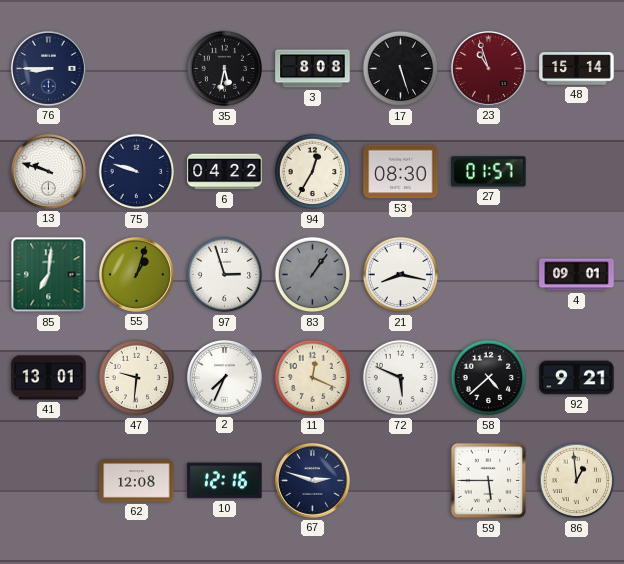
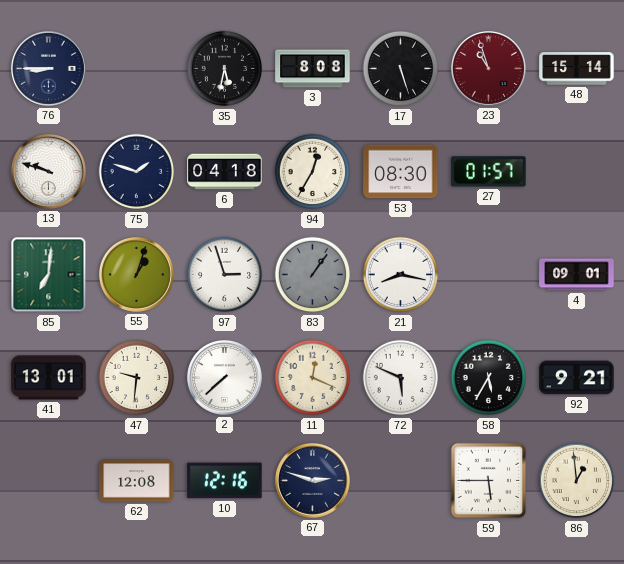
75: 9:48 -> 1:48
6: 04:22 -> 04:18
2: 7:34 -> 7:38
58: 4:38 -> 5:35
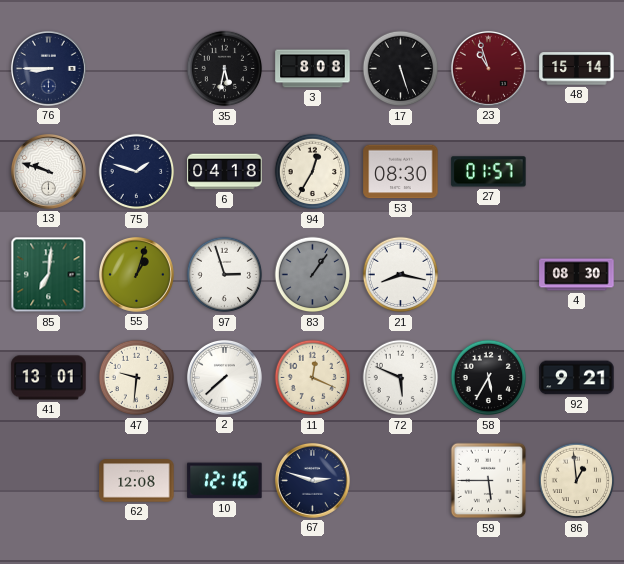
4: 09:01 -> 08:30
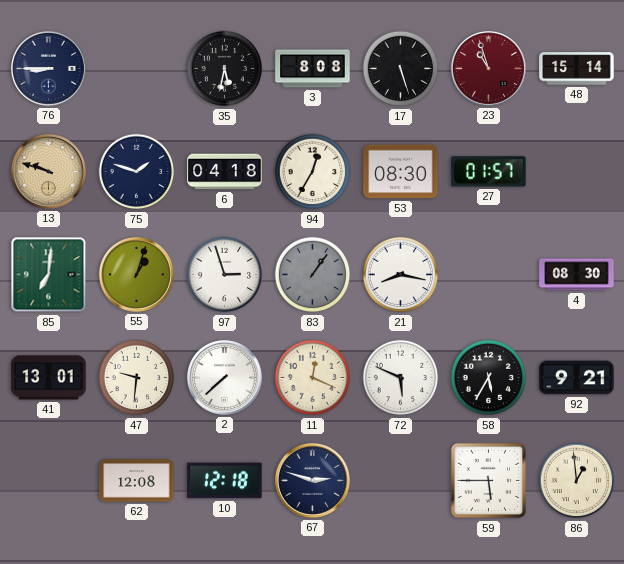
13 dial: white -> champagne
10: 12:16 -> 12:18
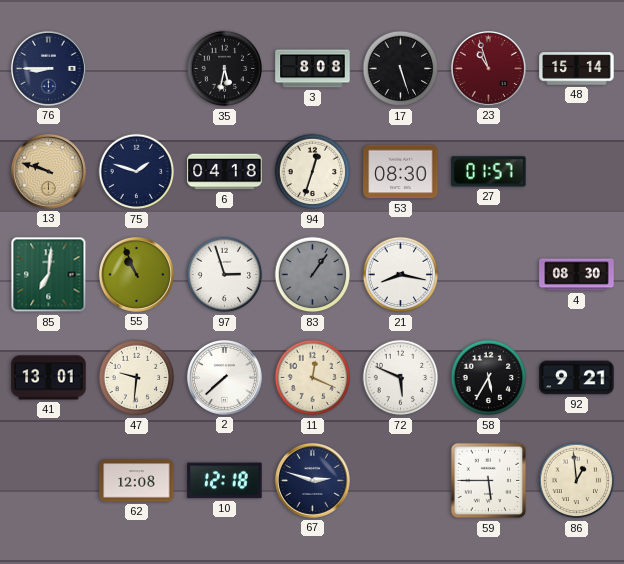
94: 12:35 -> 12:33
55: 1:03 -> 10:56
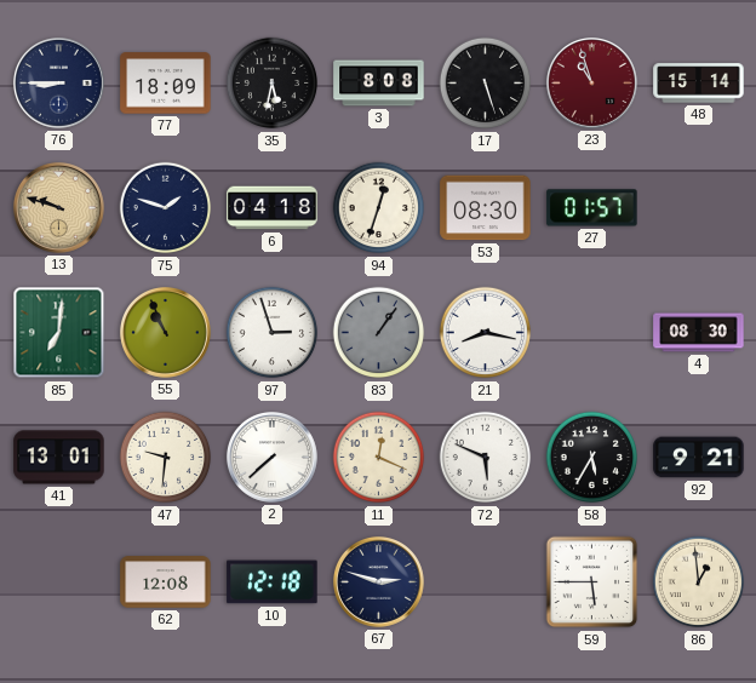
77: none -> 18:09
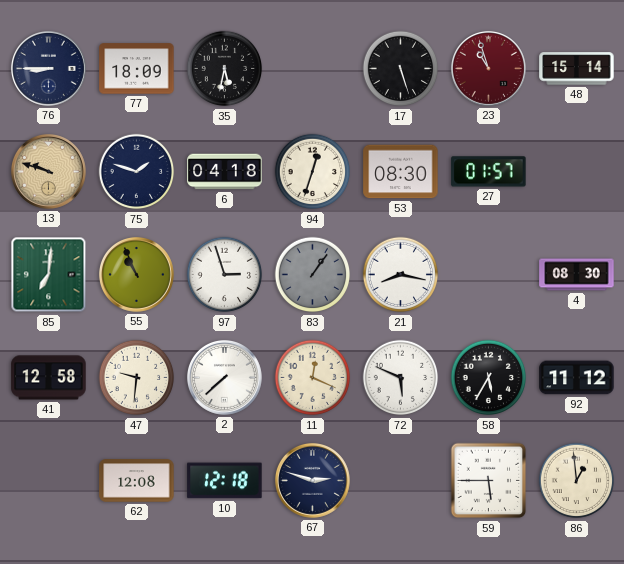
3: 8:08 -> none
41: 13:01 -> 12:58
92: 9:21 -> 11:12
